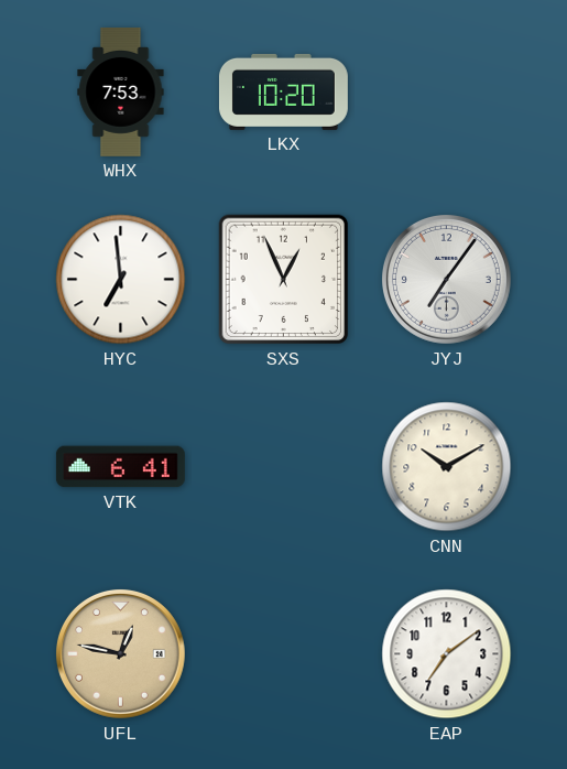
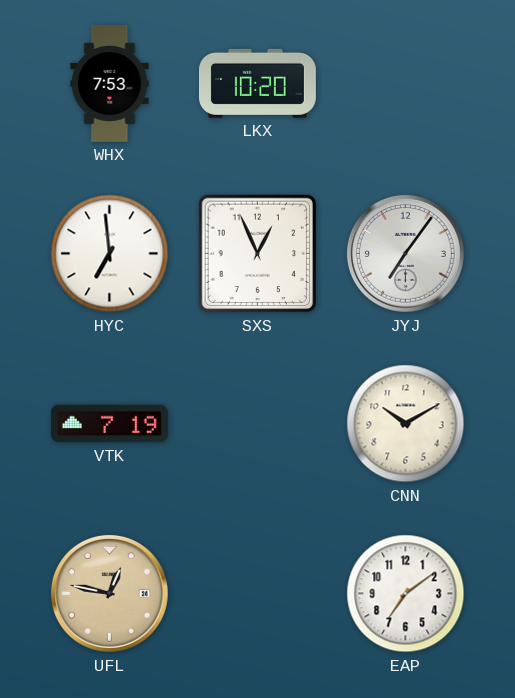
VTK: 6:41 -> 7:19
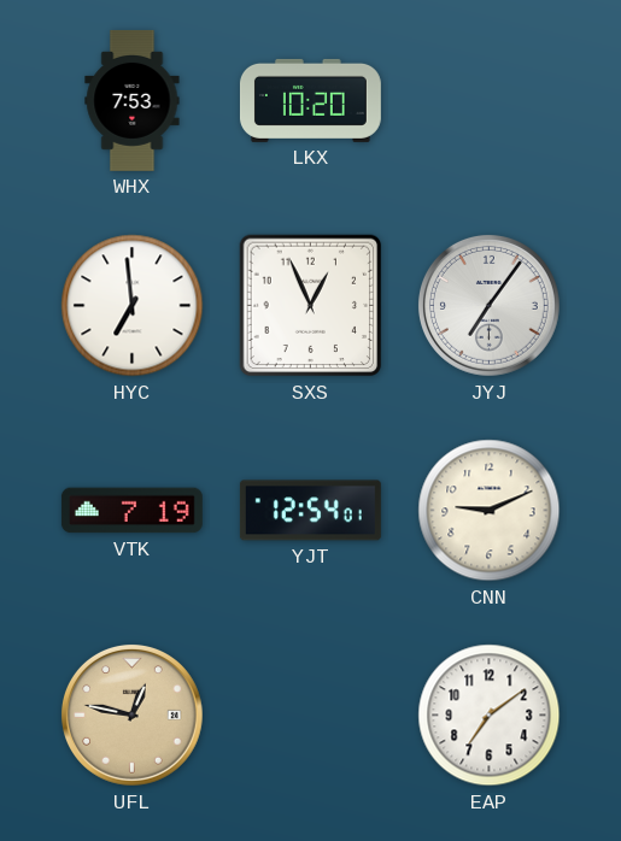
YJT: none -> 12:54
CNN: 10:10 -> 9:11
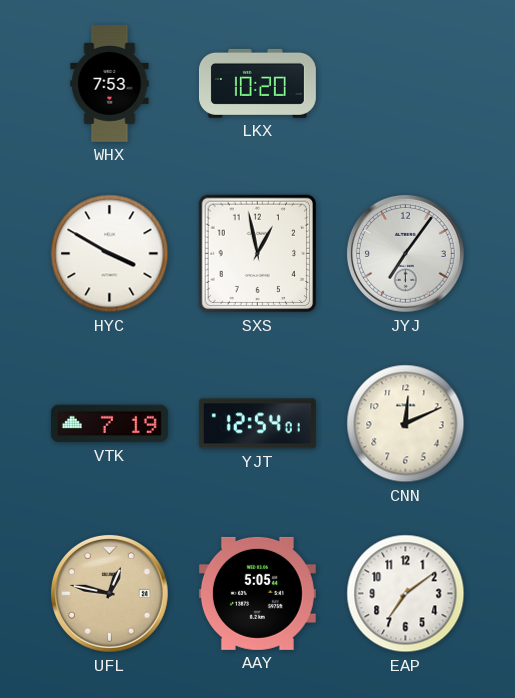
HYC: 6:59 -> 3:50
SXS: 12:56 -> 12:58
CNN: 9:11 -> 12:11
AAY: none -> 5:05
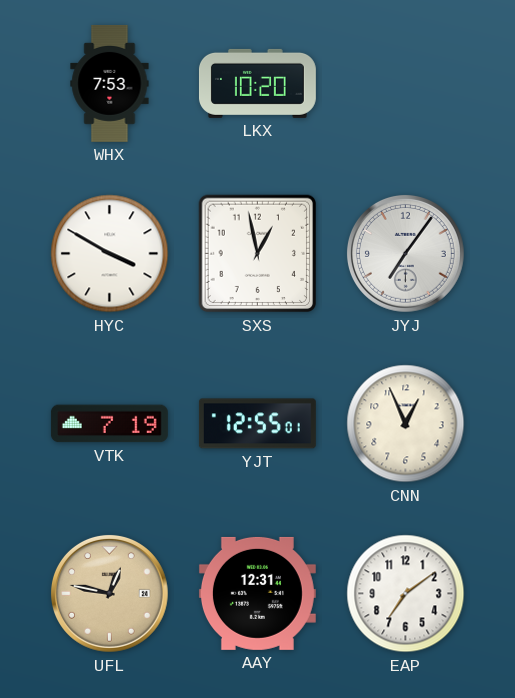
YJT: 12:54 -> 12:55
CNN: 12:11 -> 12:56
AAY: 5:05 -> 12:31
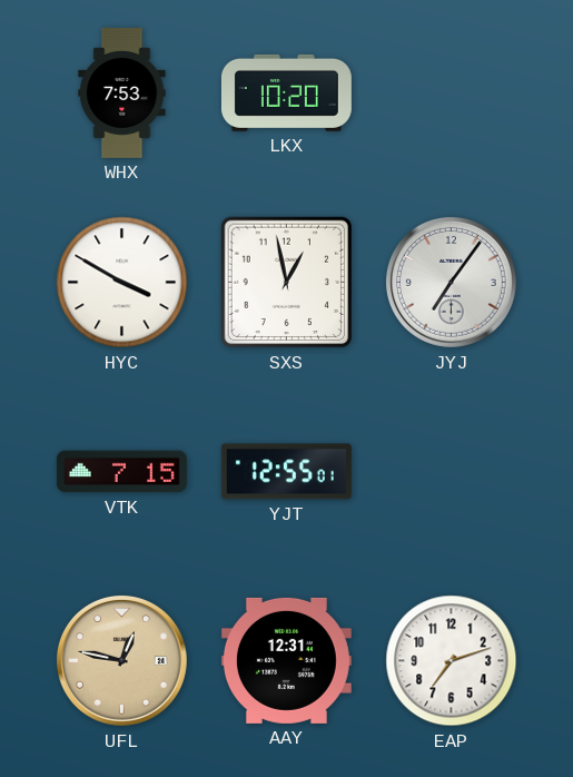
VTK: 7:19 -> 7:15
CNN: 12:56 -> none
EAP: 7:09 -> 7:12
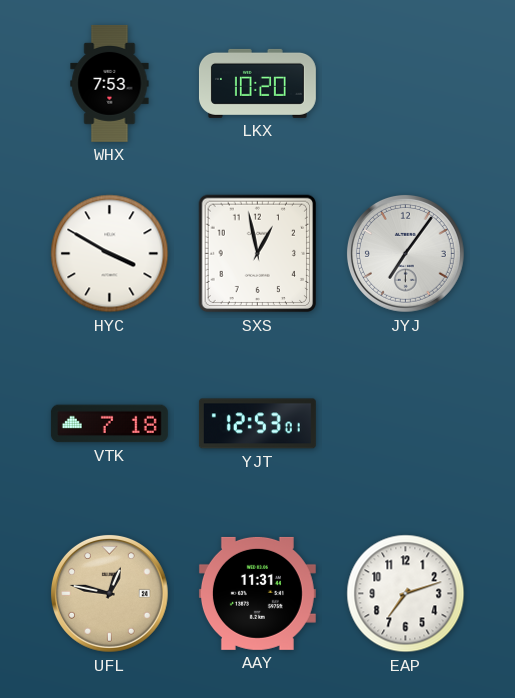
VTK: 7:15 -> 7:18
YJT: 12:55 -> 12:53
AAY: 12:31 -> 11:31
